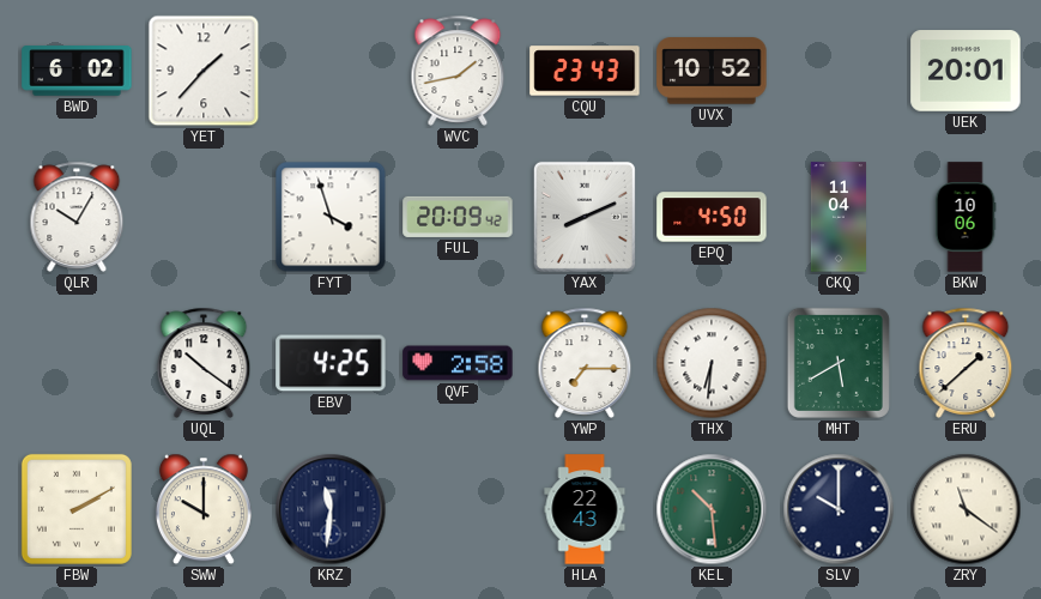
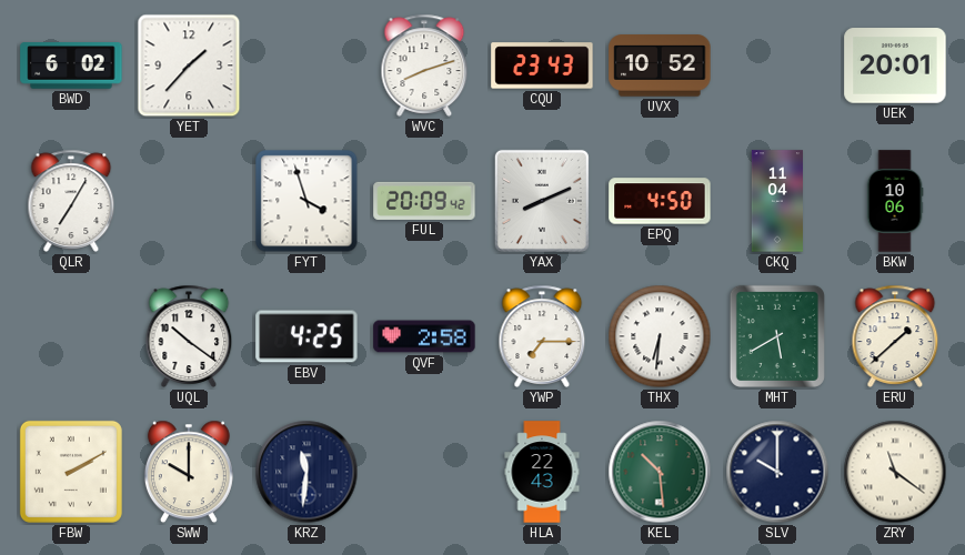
WVC: 1:43 -> 8:12
QLR: 10:05 -> 7:05
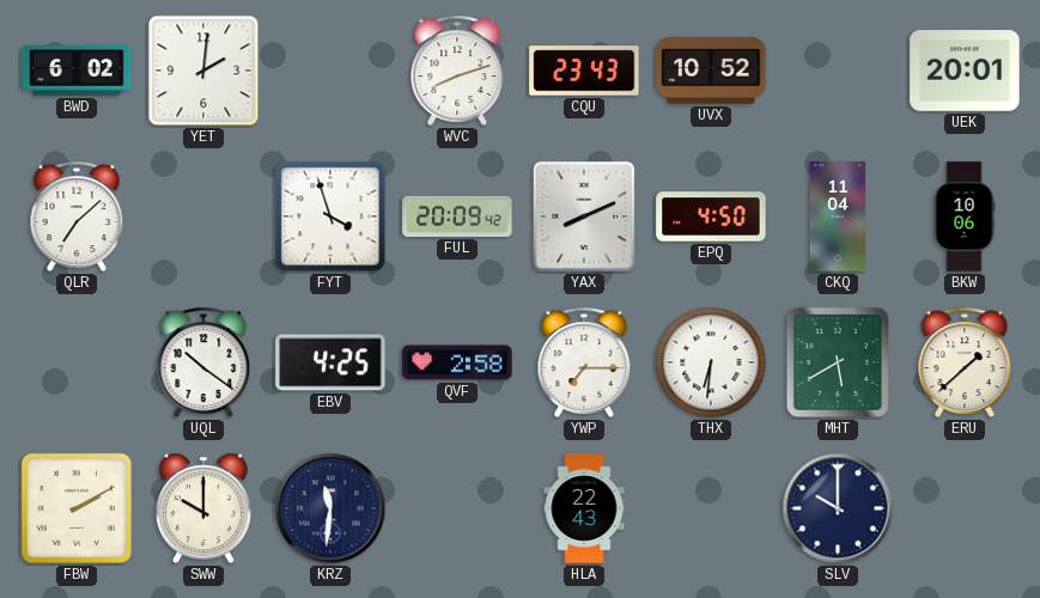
YET: 1:37 -> 2:01
QLR: 7:05 -> 7:08
KEL: 10:29 -> none
ZRY: 11:21 -> none
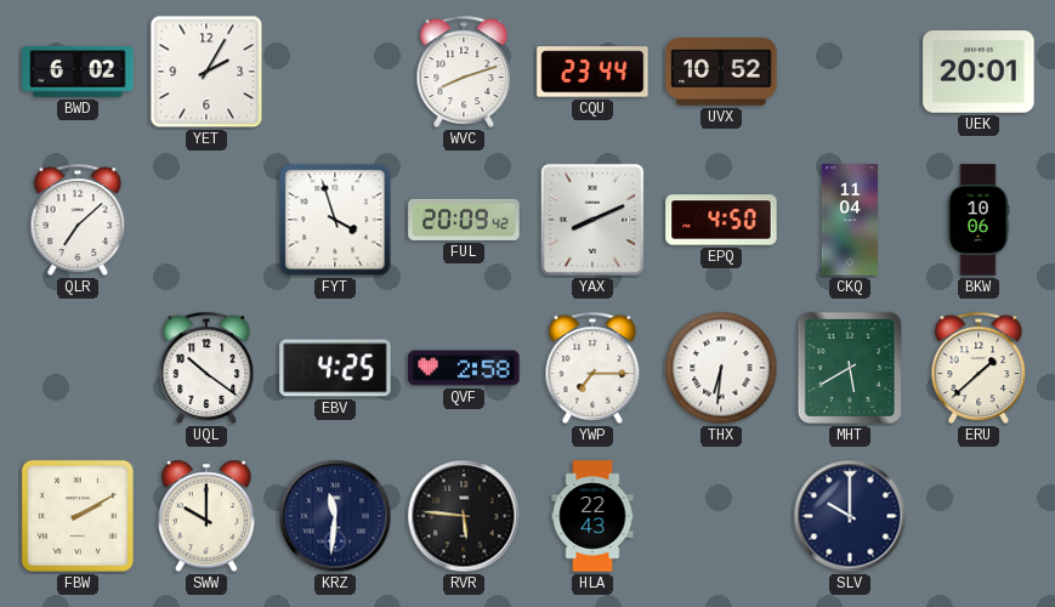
YET: 2:01 -> 2:05
CQU: 23:43 -> 23:44
RVR: none -> 5:46
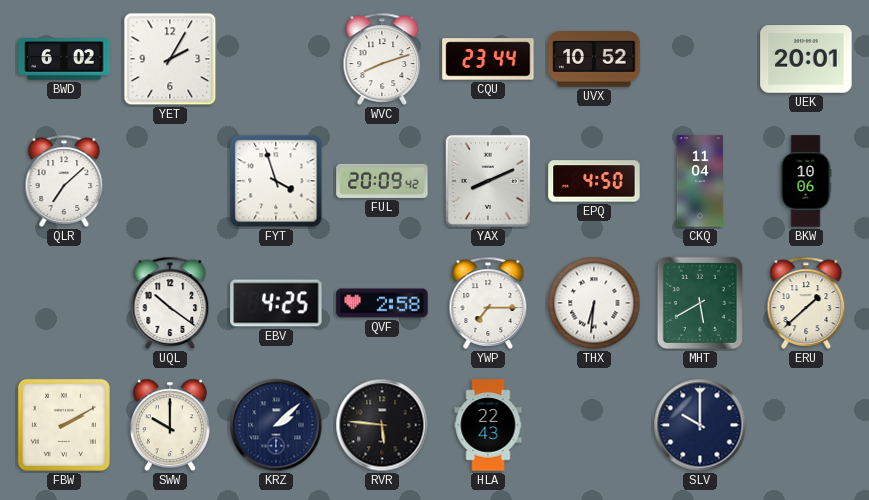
KRZ: 11:31 -> 2:08
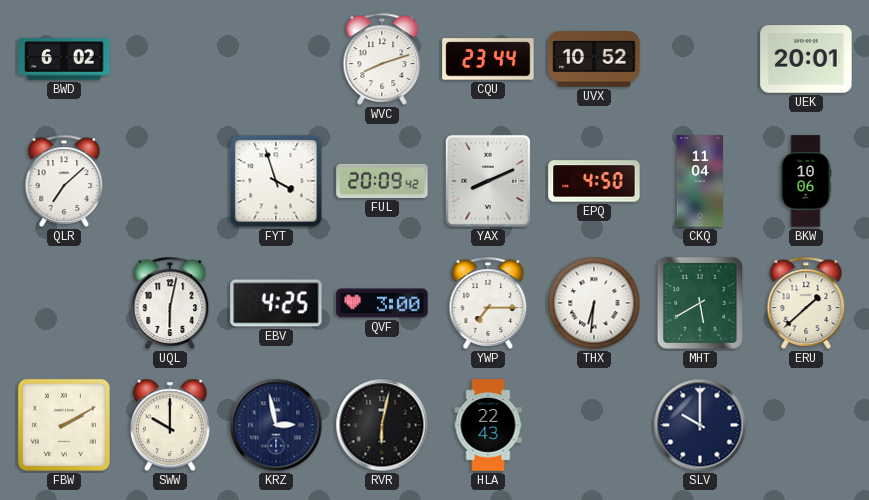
YET: 2:05 -> none
UQL: 10:21 -> 6:02
QVF: 2:58 -> 3:00
KRZ: 2:08 -> 2:58
RVR: 5:46 -> 6:02
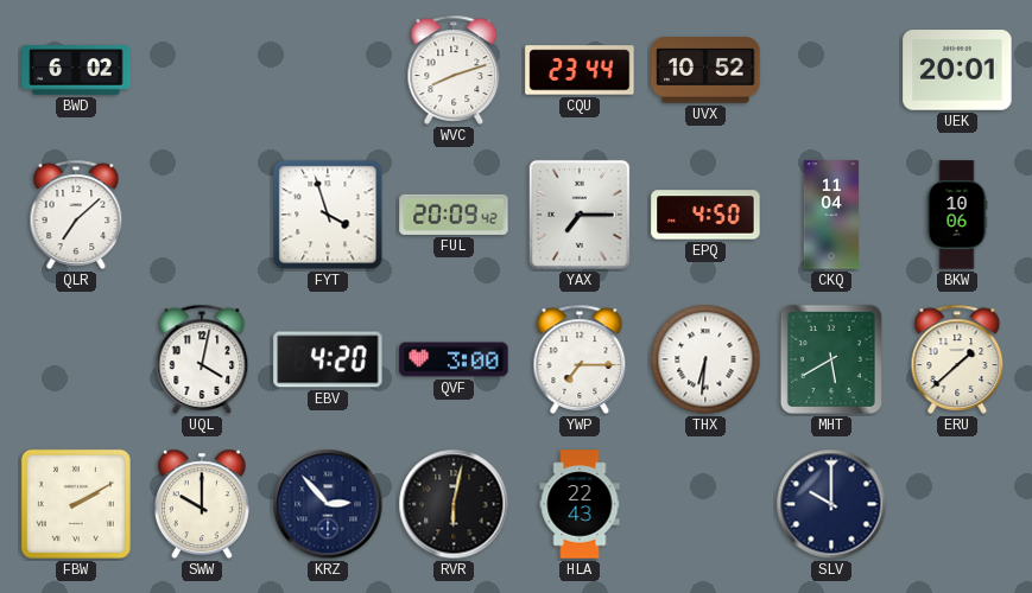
YAX: 8:11 -> 7:15
UQL: 6:02 -> 4:02
EBV: 4:25 -> 4:20
KRZ: 2:58 -> 2:53
